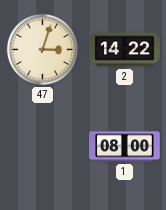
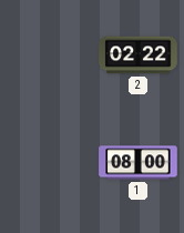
47: 3:03 -> none
2: 14:22 -> 02:22
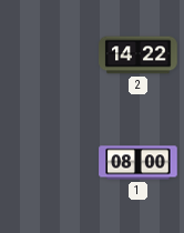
2: 02:22 -> 14:22
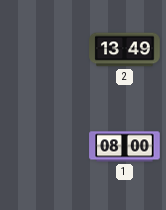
2: 14:22 -> 13:49
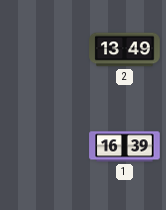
1: 08:00 -> 16:39
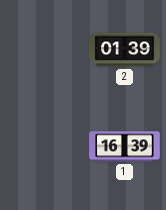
2: 13:49 -> 01:39
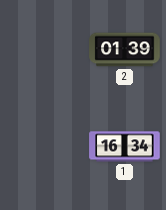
1: 16:39 -> 16:34
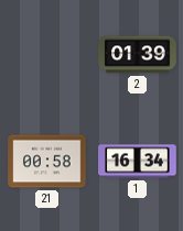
21: none -> 00:58
